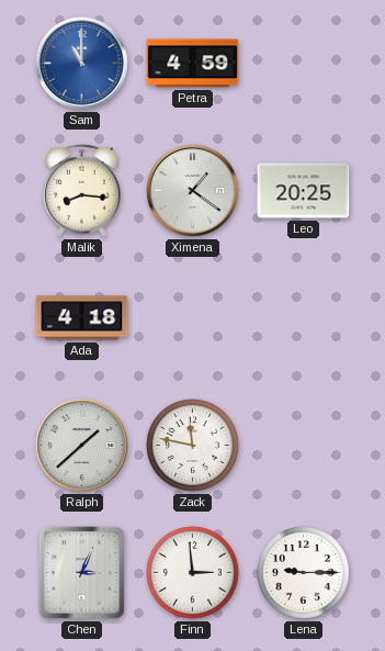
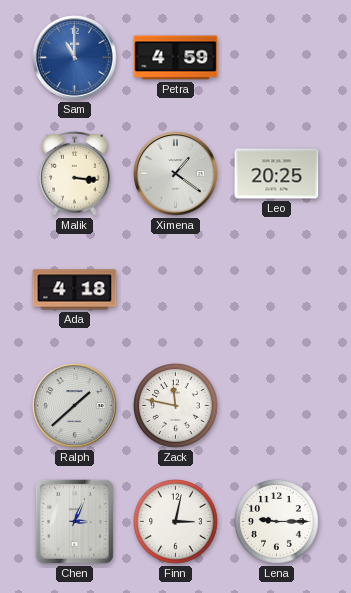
Malik: 8:16 -> 3:16
Finn: 2:59 -> 3:02
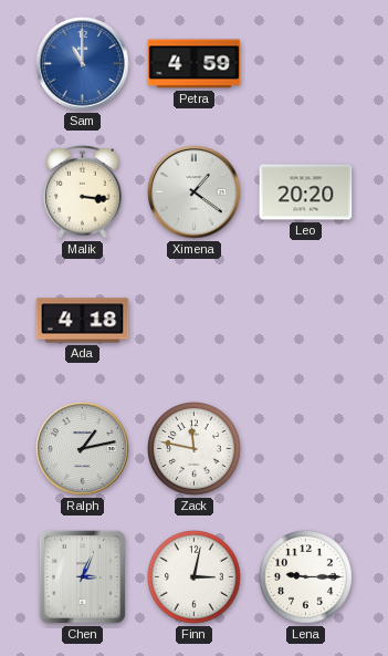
Leo: 20:25 -> 20:20
Ralph: 1:38 -> 1:13
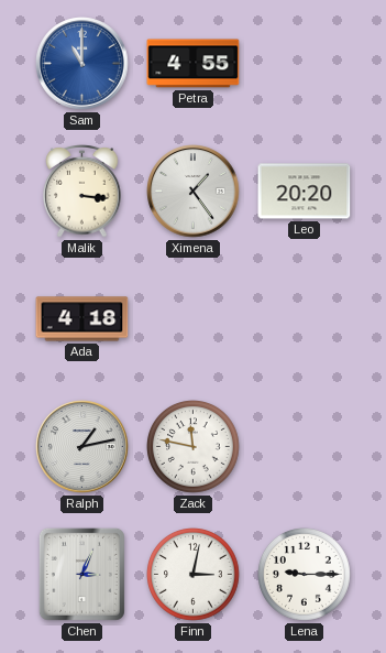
Petra: 4:59 -> 4:55
Ximena: 1:21 -> 1:24
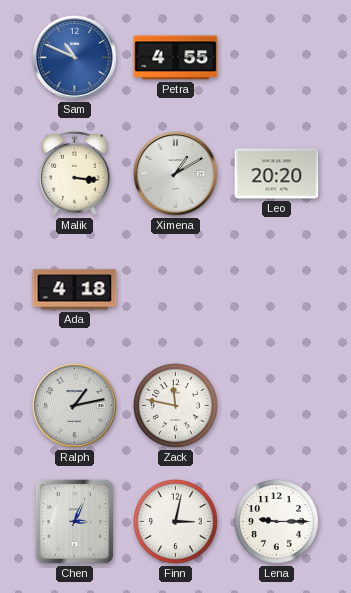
Sam: 11:00 -> 10:49
Ximena: 1:24 -> 1:10
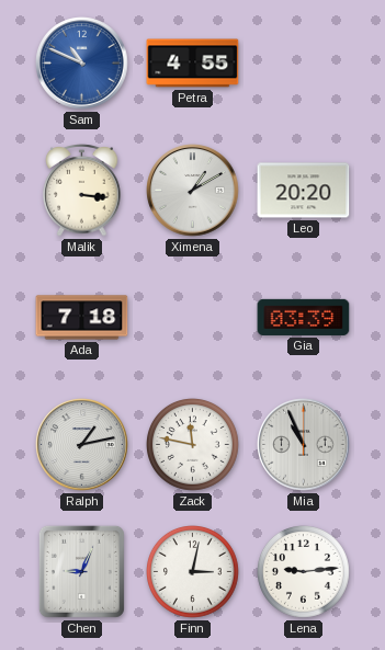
Ada: 4:18 -> 7:18
Gia: none -> 03:39
Mia: none -> 10:56
Chen: 3:04 -> 9:04
Lena: 9:15 -> 9:14
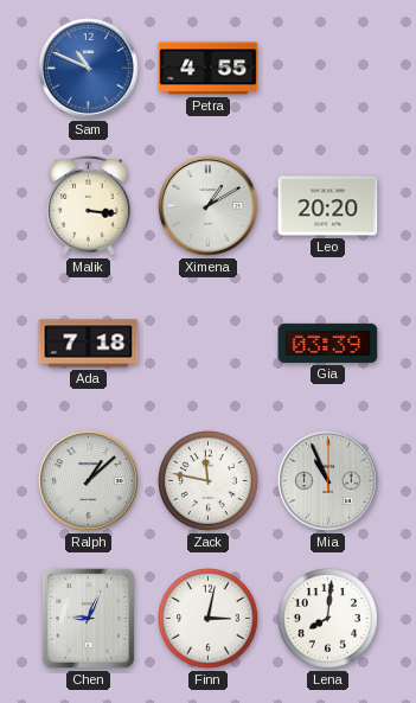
Ralph: 1:13 -> 1:08
Lena: 9:14 -> 8:01
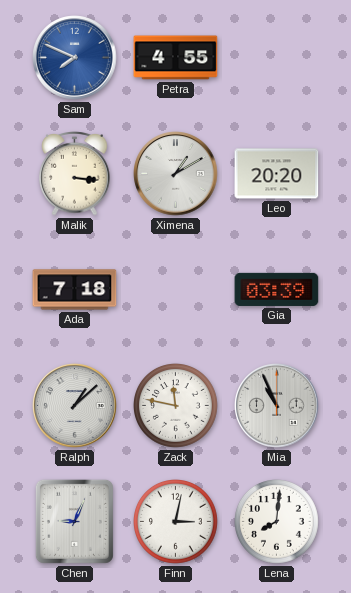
Sam: 10:49 -> 7:49
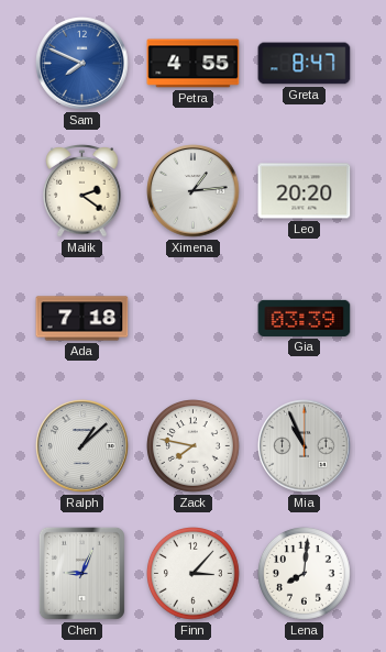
Greta: none -> 8:47
Malik: 3:16 -> 2:21
Ximena: 1:10 -> 1:14
Zack: 11:47 -> 7:47
Finn: 3:02 -> 3:07
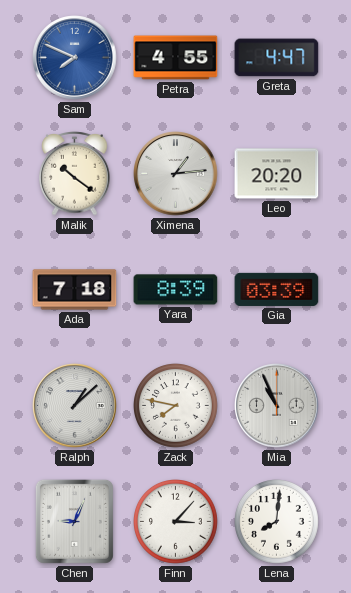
Greta: 8:47 -> 4:47
Malik: 2:21 -> 10:21
Yara: none -> 8:39
